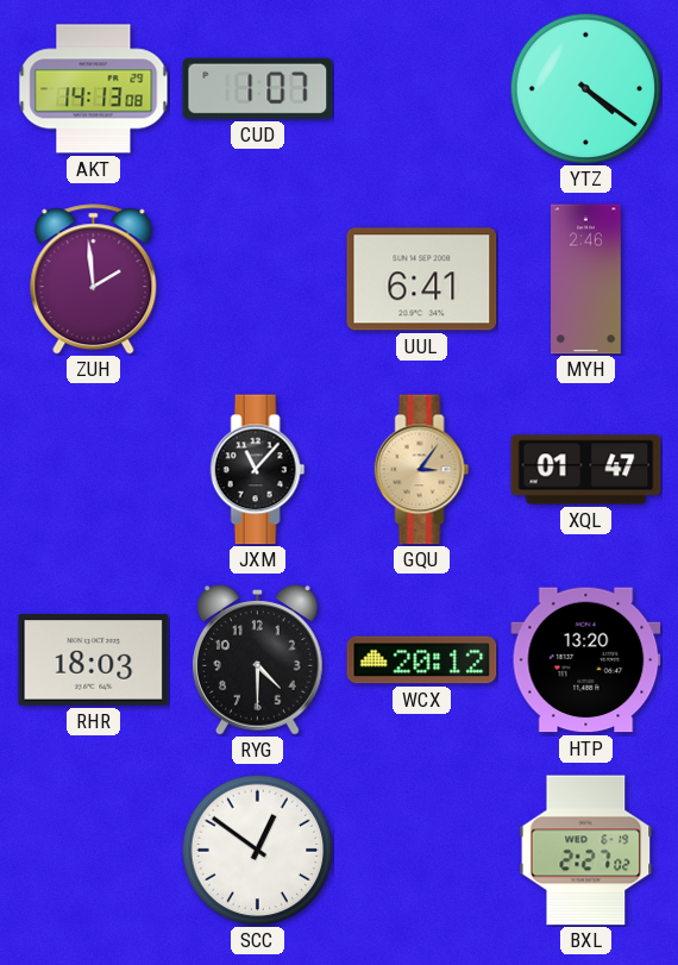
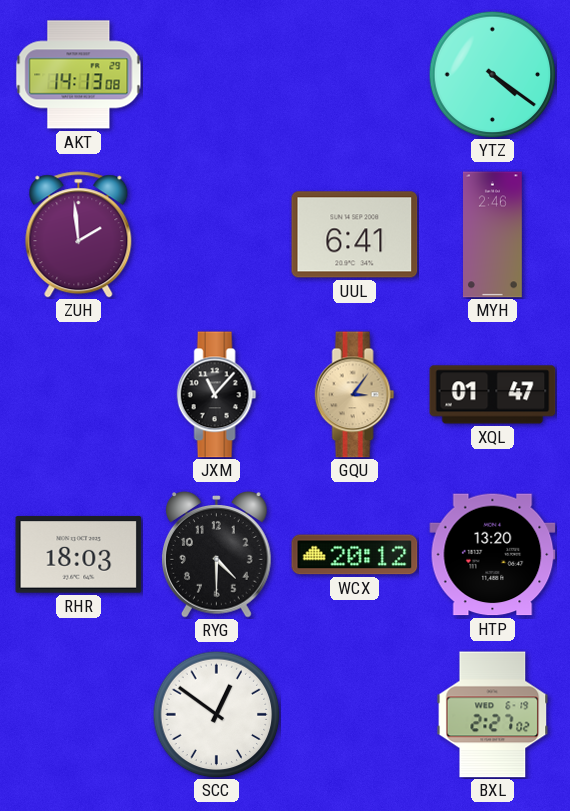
CUD: 1:07 -> none
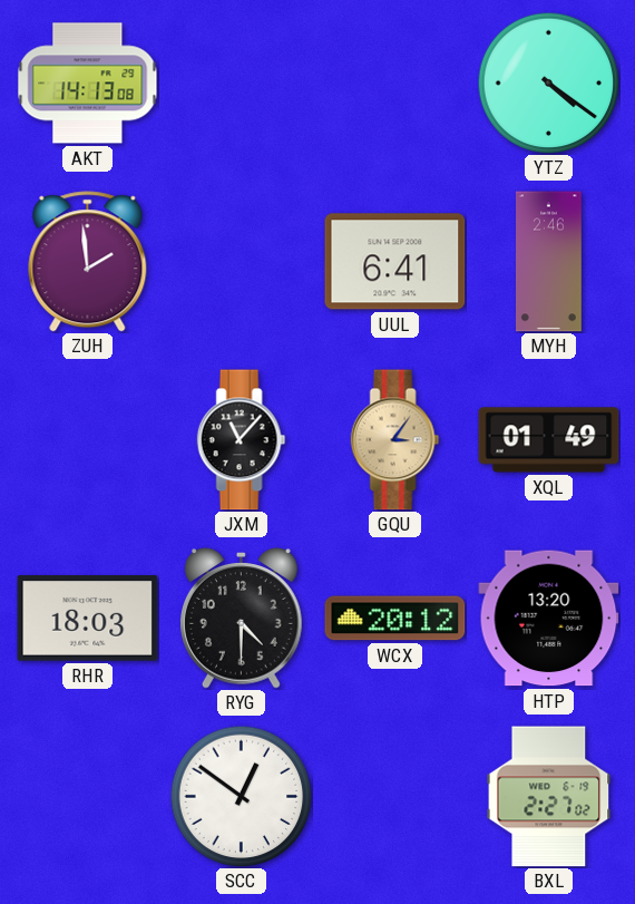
XQL: 01:47 -> 01:49
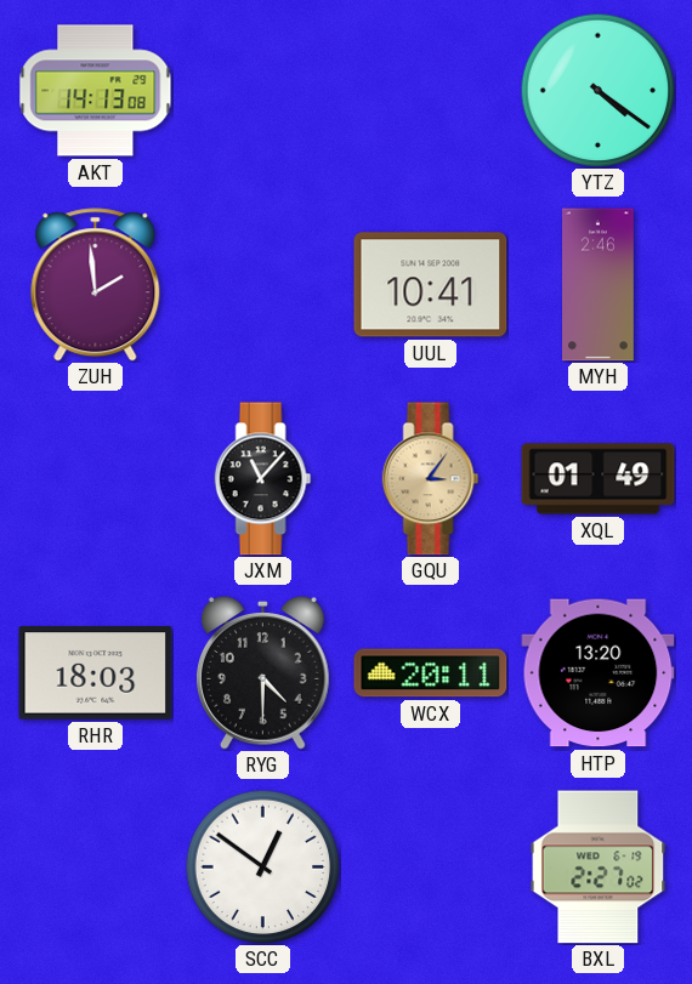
UUL: 6:41 -> 10:41
WCX: 20:12 -> 20:11
